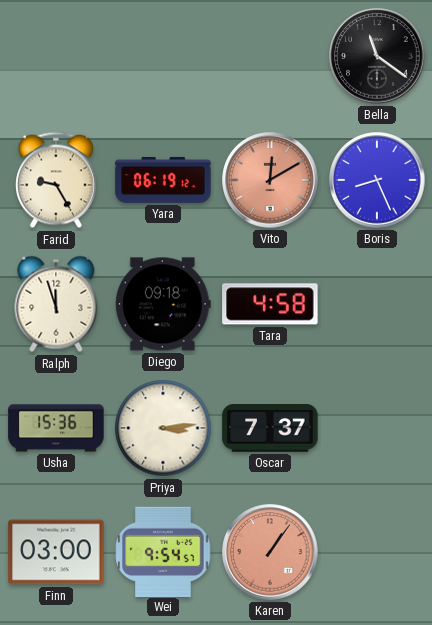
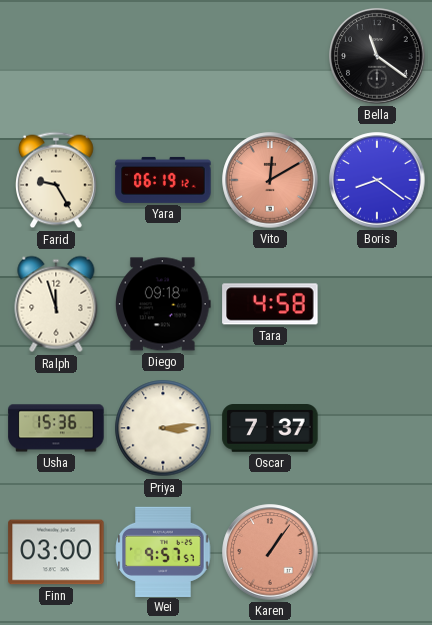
Boris: 8:26 -> 8:21
Wei: 9:54 -> 9:57
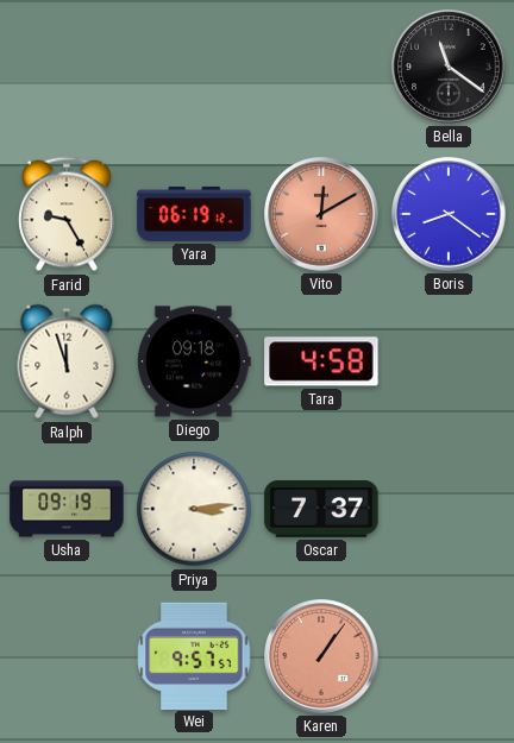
Usha: 15:36 -> 09:19
Finn: 03:00 -> none
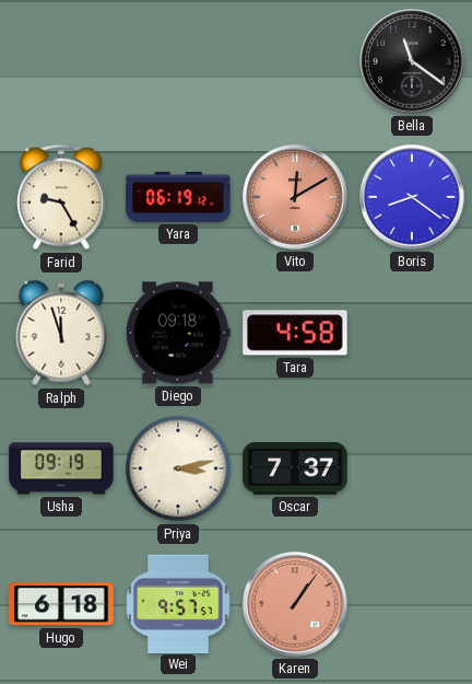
Priya: 3:14 -> 3:13
Hugo: none -> 6:18
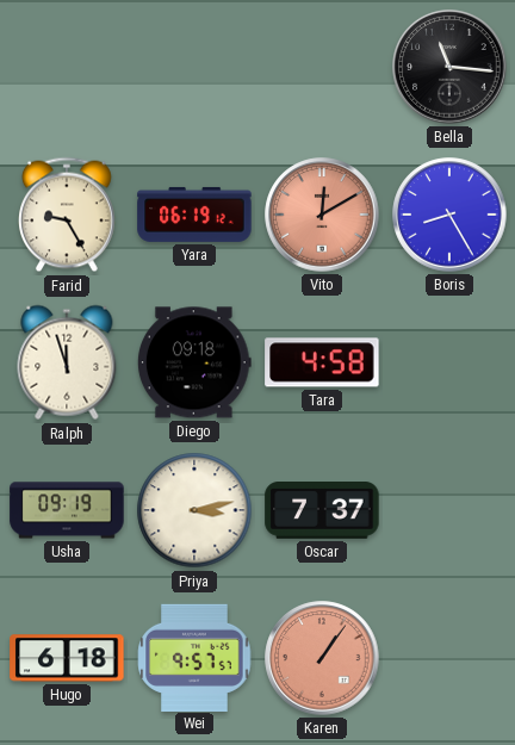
Bella: 11:21 -> 11:16
Boris: 8:21 -> 8:25
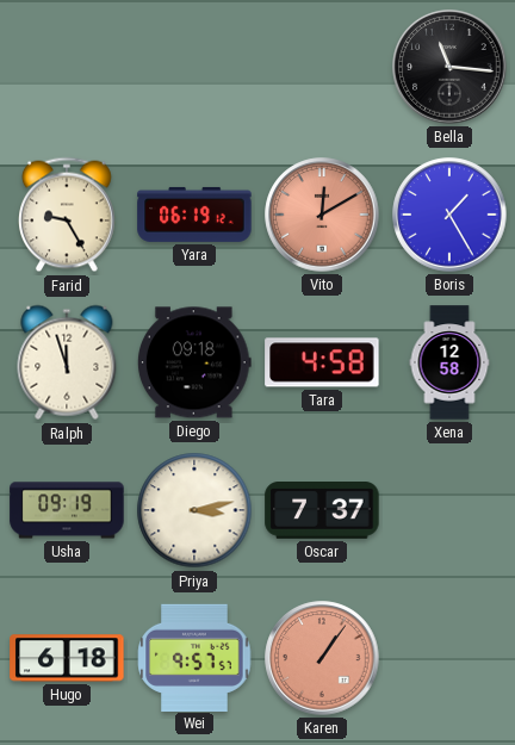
Boris: 8:25 -> 1:25
Xena: none -> 12:58
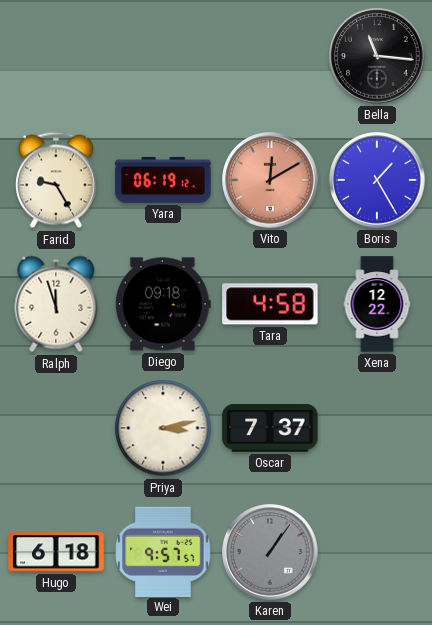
Xena: 12:58 -> 12:22
Usha: 09:19 -> none
Karen dial: salmon -> grey
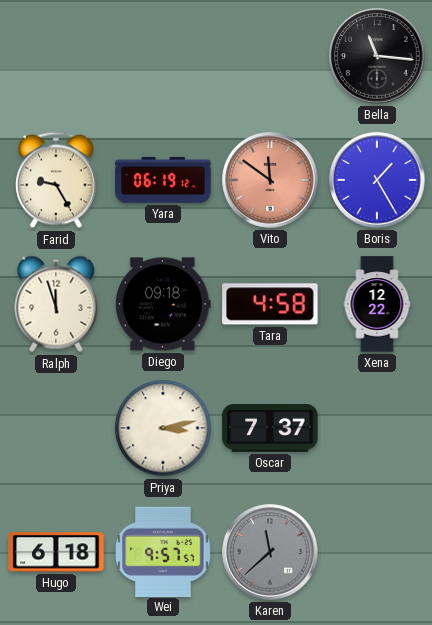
Vito: 12:10 -> 11:51
Karen: 1:06 -> 11:38
